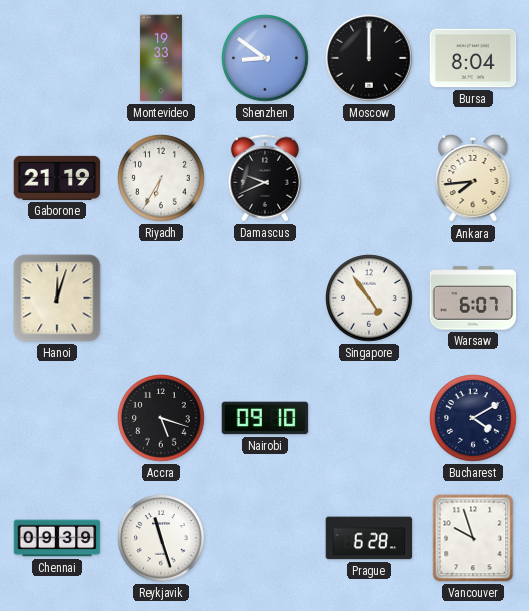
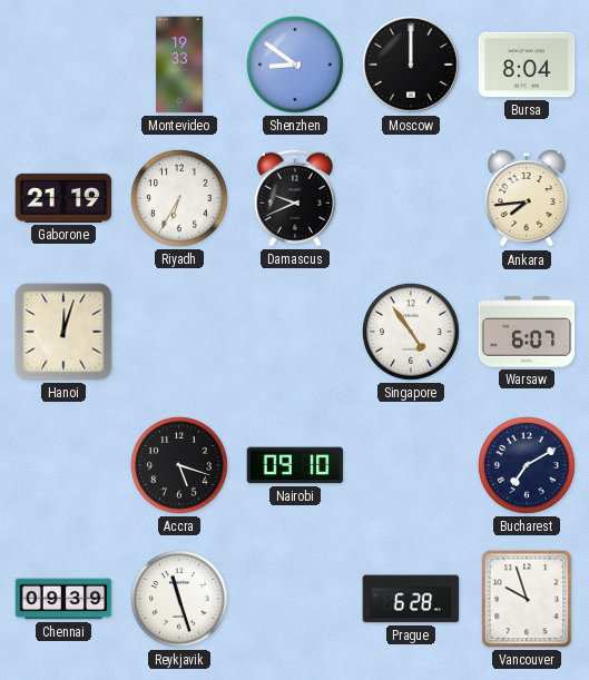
Bucharest: 4:10 -> 7:10
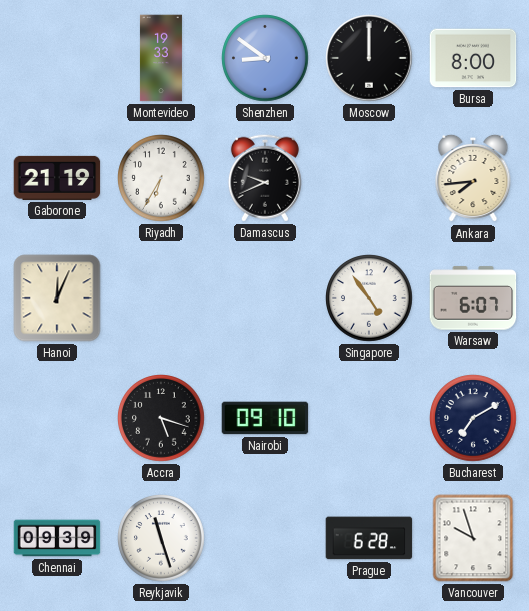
Bursa: 8:04 -> 8:00
Hanoi: 12:03 -> 12:04
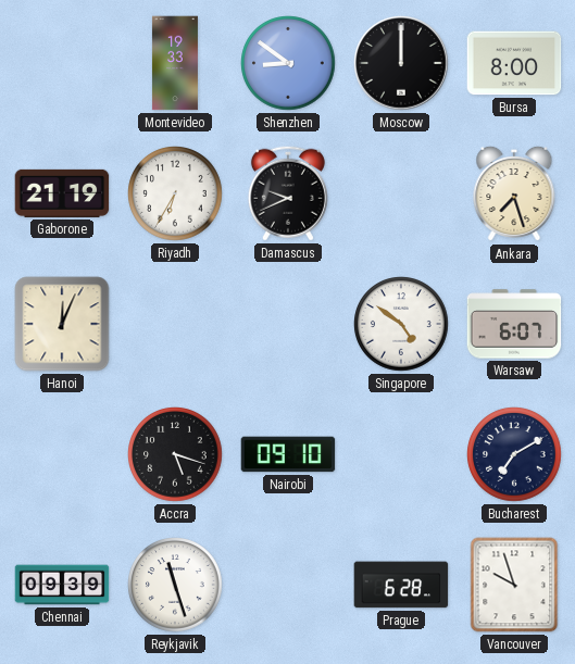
Ankara: 7:44 -> 7:27
Singapore: 4:54 -> 4:51
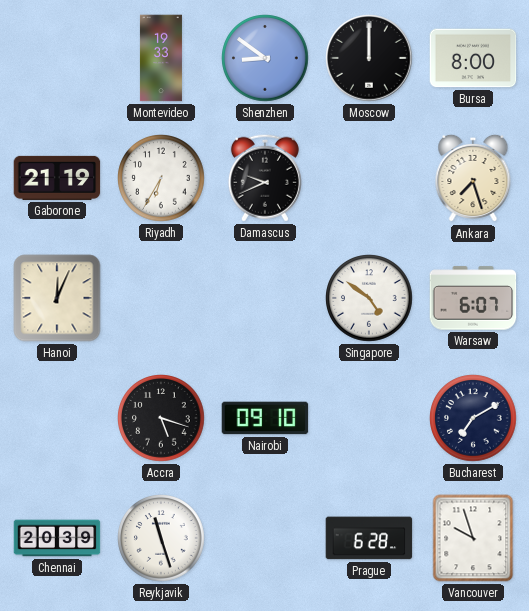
Chennai: 09:39 -> 20:39
